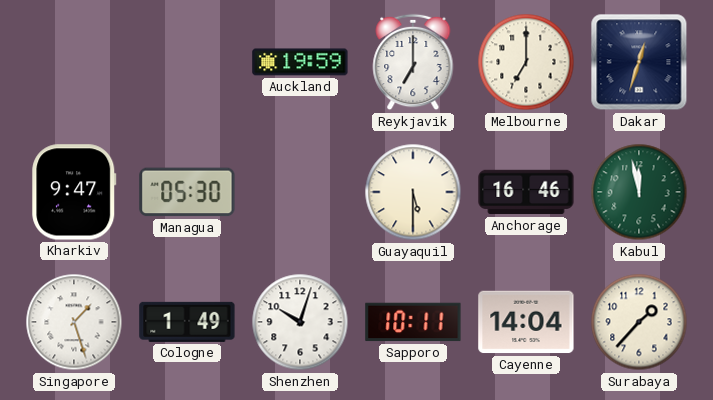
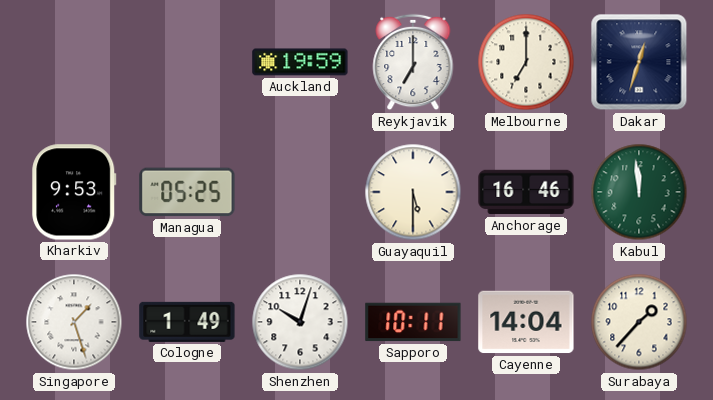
Kharkiv: 9:47 -> 9:53
Managua: 05:30 -> 05:25
Kabul: 11:58 -> 11:59
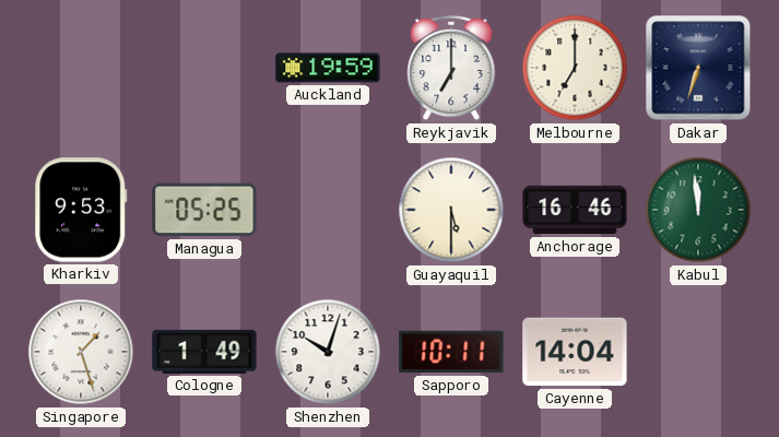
Dakar: 12:33 -> 6:33
Surabaya: 1:37 -> none
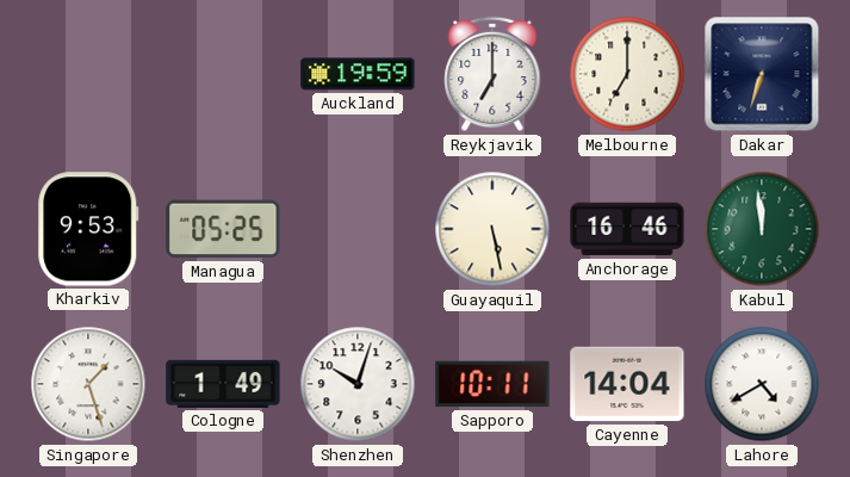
Guayaquil: 5:30 -> 5:28
Lahore: none -> 4:40
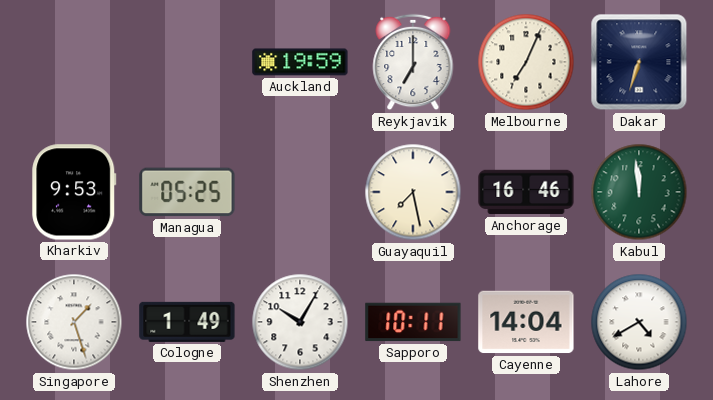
Melbourne: 7:00 -> 7:04
Guayaquil: 5:28 -> 7:28
Shenzhen: 10:03 -> 10:05
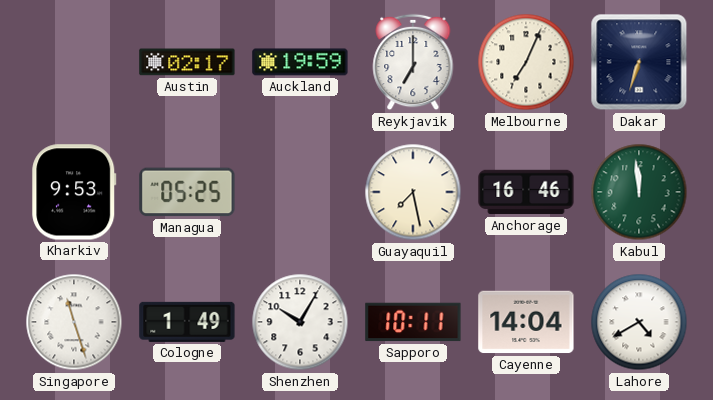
Austin: none -> 02:17
Singapore: 1:27 -> 11:27
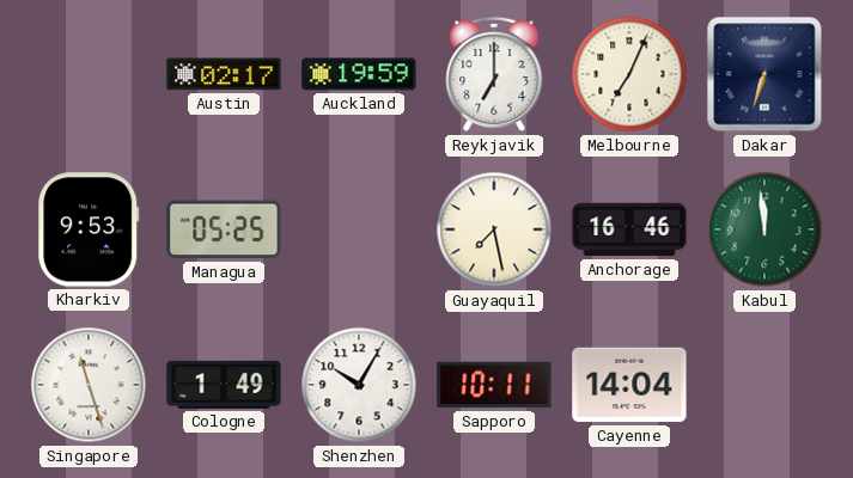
Lahore: 4:40 -> none
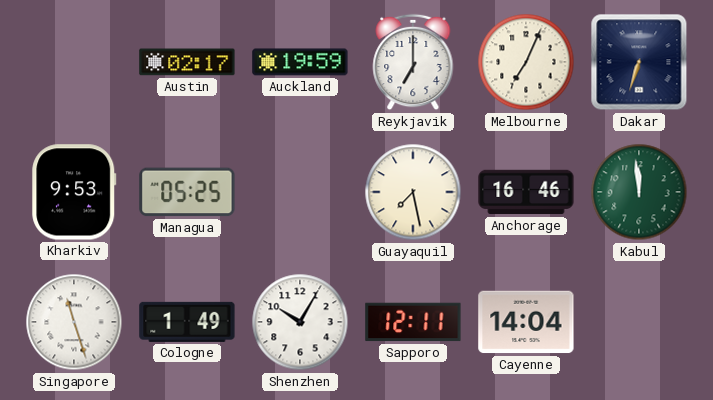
Sapporo: 10:11 -> 12:11
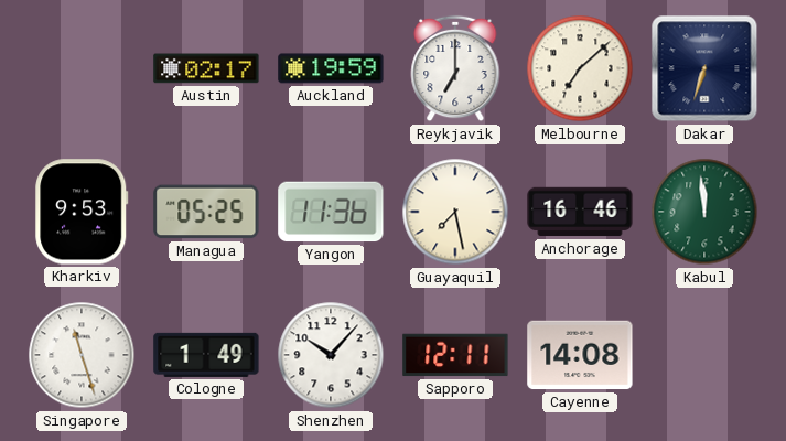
Melbourne: 7:04 -> 7:08
Yangon: none -> 11:36
Shenzhen: 10:05 -> 10:07
Cayenne: 14:04 -> 14:08
